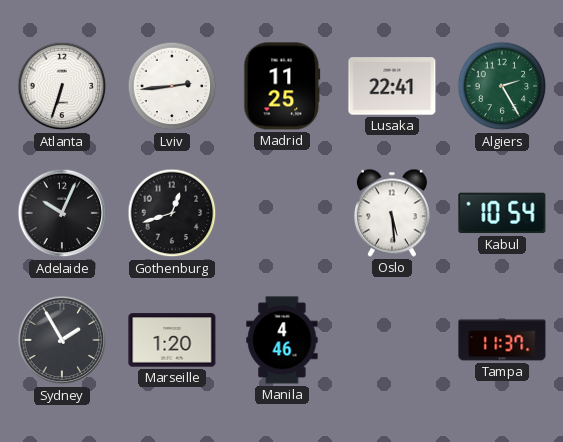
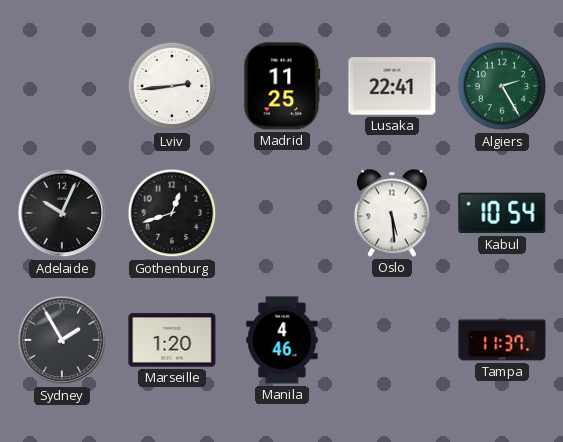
Atlanta: 6:33 -> none
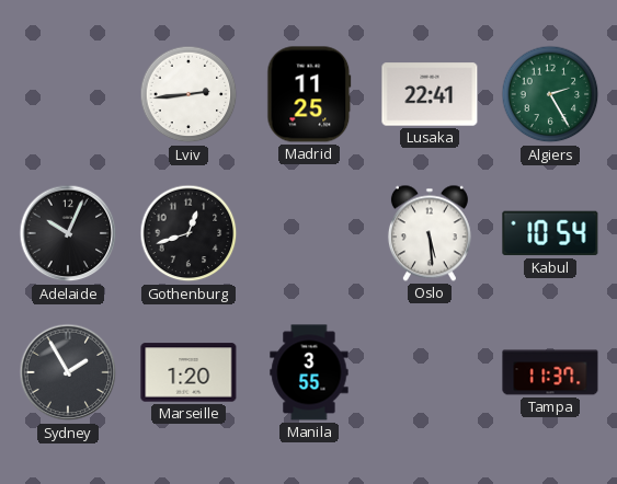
Manila: 4:46 -> 3:55
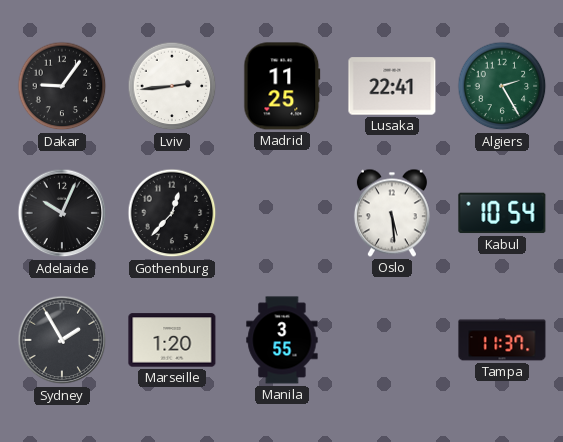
Dakar: none -> 9:06
Gothenburg: 12:42 -> 12:37
